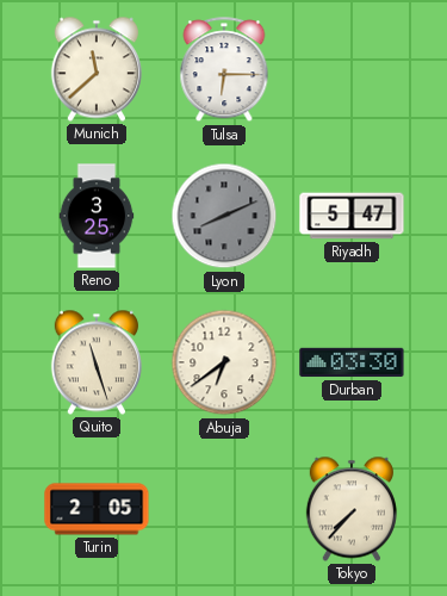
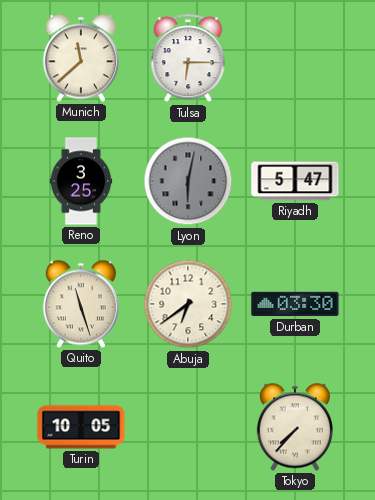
Lyon: 8:11 -> 6:02
Turin: 2:05 -> 10:05
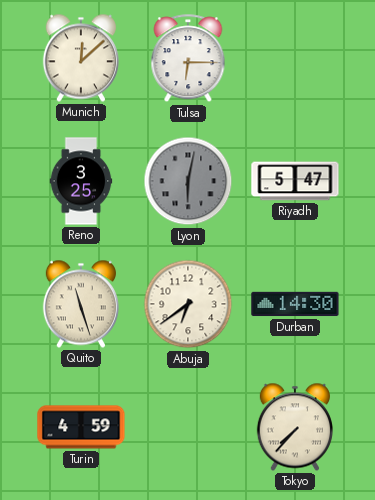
Munich: 11:38 -> 12:08
Durban: 03:30 -> 14:30
Turin: 10:05 -> 4:59
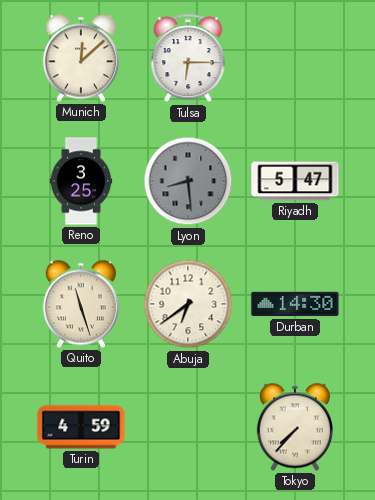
Lyon: 6:02 -> 8:29
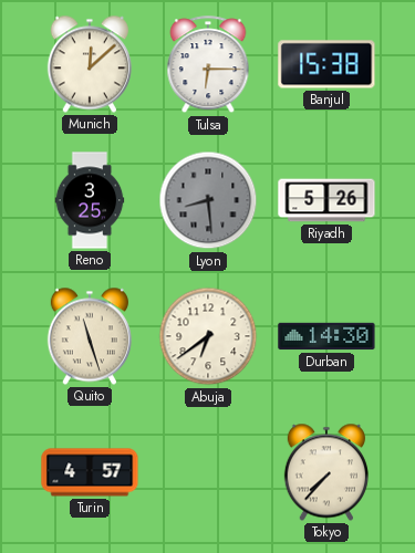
Banjul: none -> 15:38
Riyadh: 5:47 -> 5:26
Turin: 4:59 -> 4:57
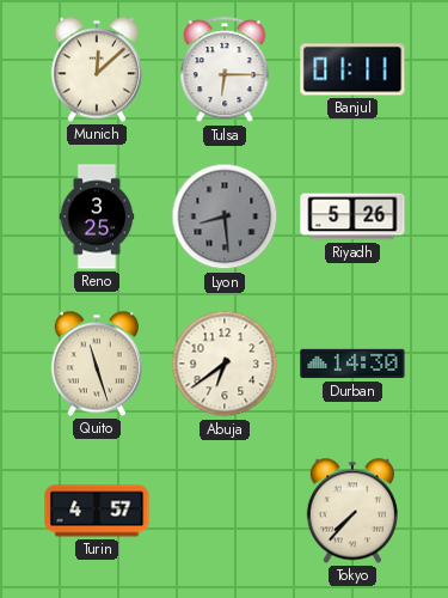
Banjul: 15:38 -> 01:11
